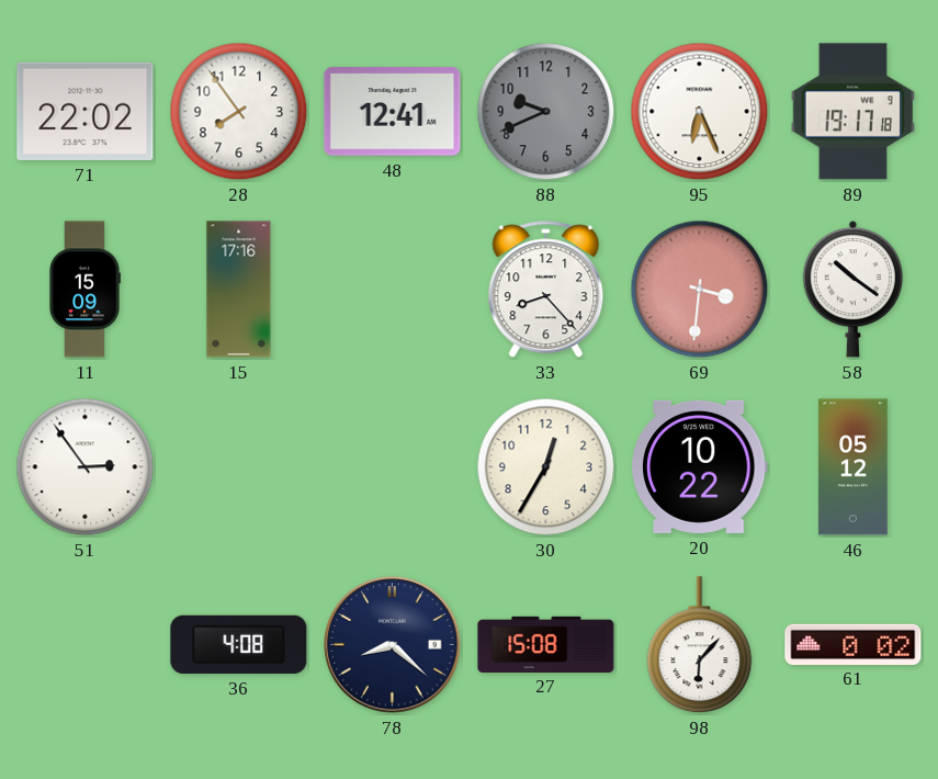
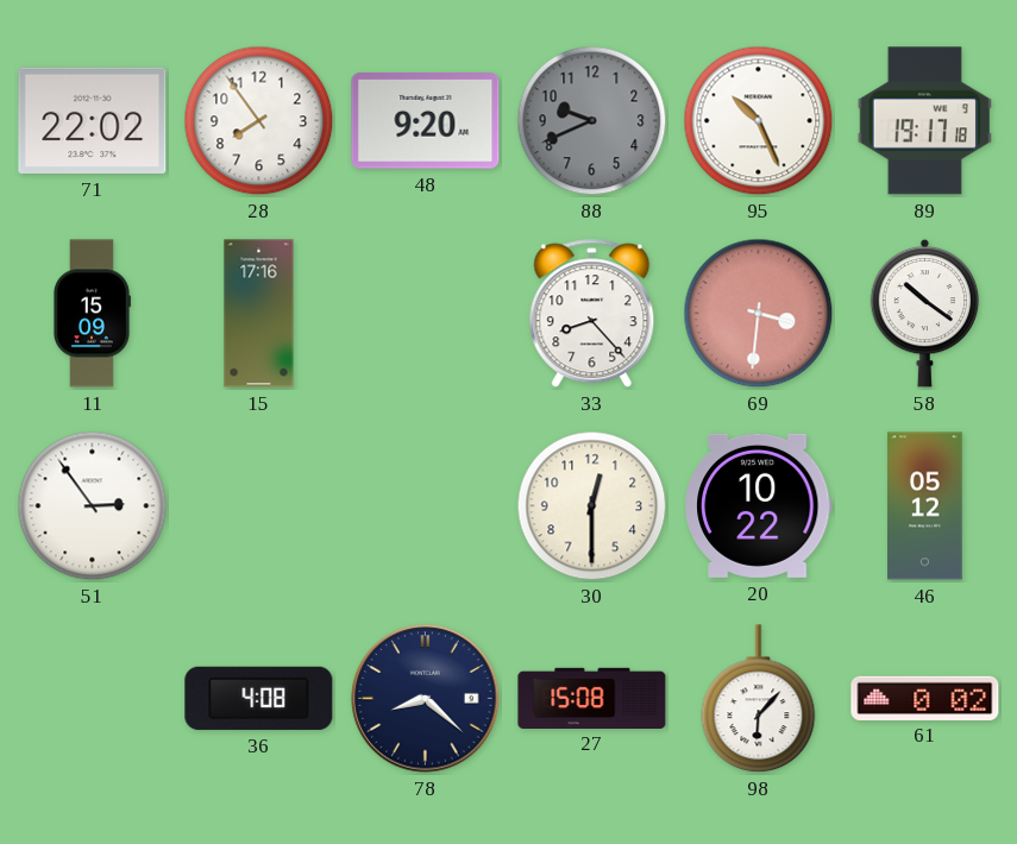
48: 12:41 -> 9:20
95: 6:26 -> 10:26
30: 12:35 -> 12:30
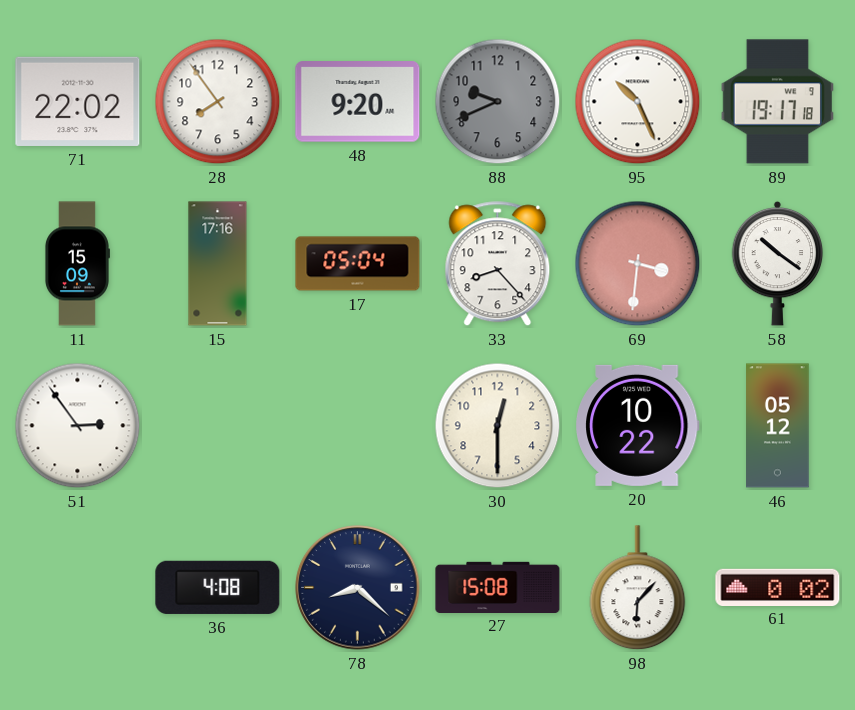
17: none -> 05:04
